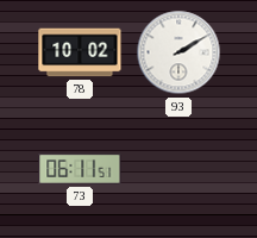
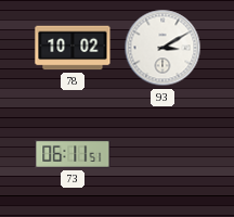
93: 2:10 -> 3:10
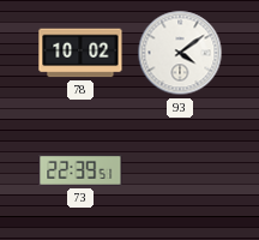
93: 3:10 -> 4:09
73: 06:11 -> 22:39
